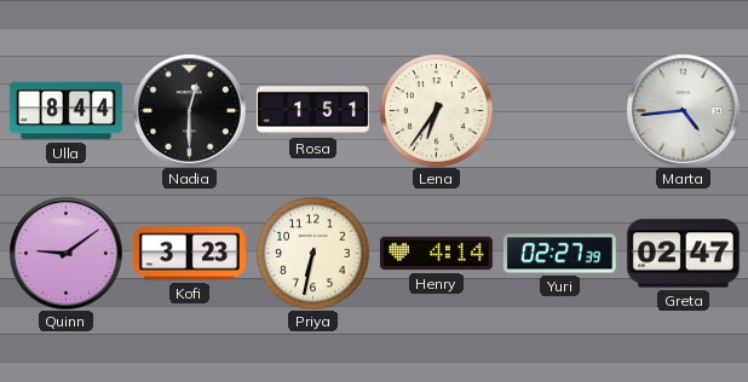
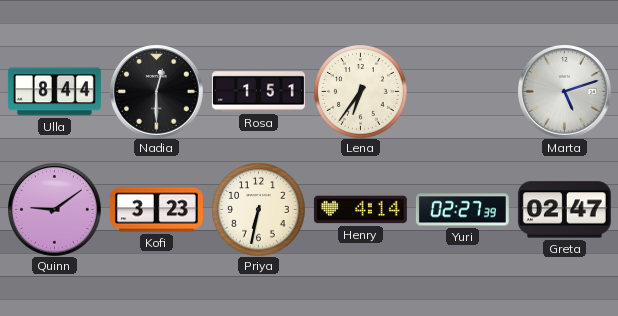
Marta: 4:44 -> 5:12
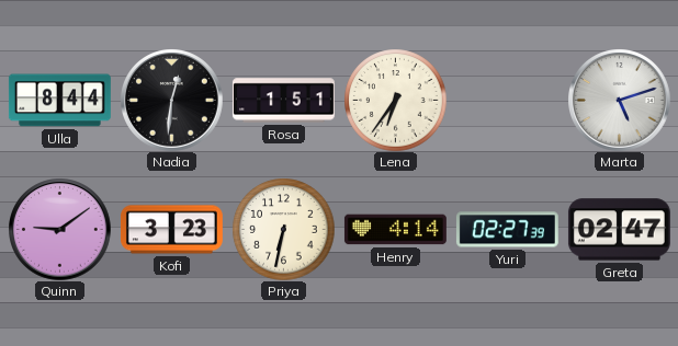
Nadia: 12:30 -> 12:31
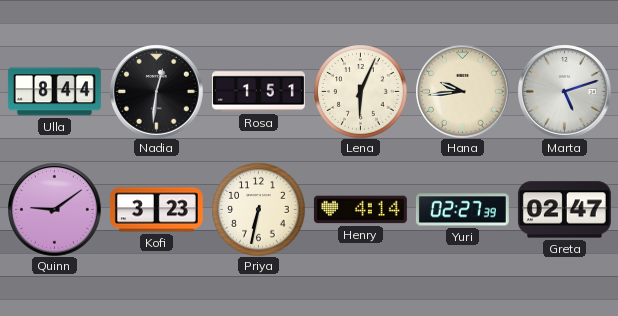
Lena: 6:36 -> 6:04
Hana: none -> 9:44
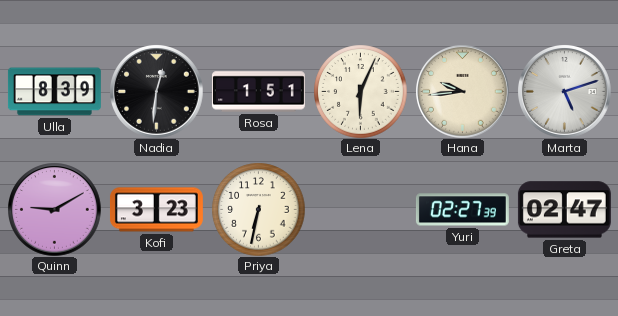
Ulla: 8:44 -> 8:39
Quinn: 9:09 -> 9:10
Henry: 4:14 -> none
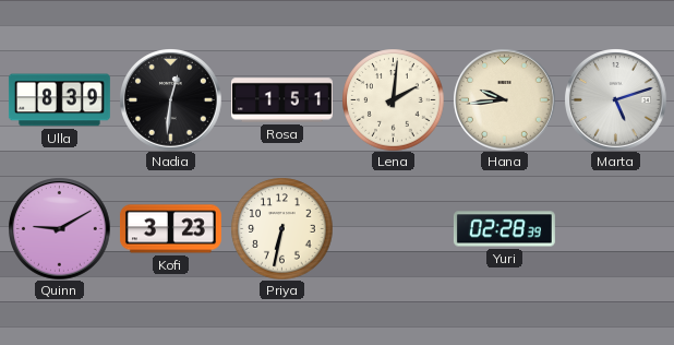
Lena: 6:04 -> 2:01
Yuri: 02:27 -> 02:28
Greta: 02:47 -> none
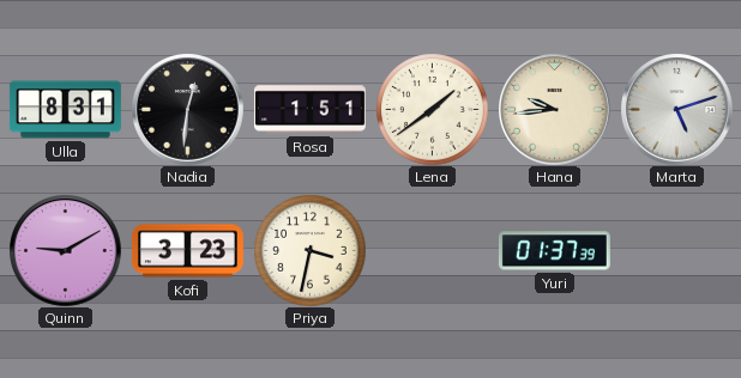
Ulla: 8:39 -> 8:31
Lena: 2:01 -> 1:39
Priya: 6:32 -> 3:32
Yuri: 02:28 -> 01:37
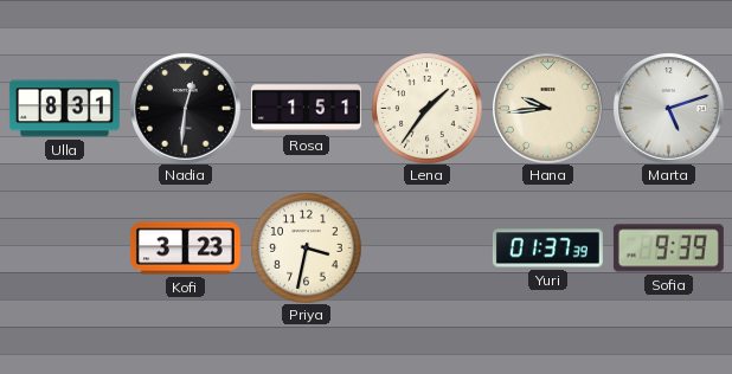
Lena: 1:39 -> 1:36
Quinn: 9:10 -> none
Sofia: none -> 9:39
